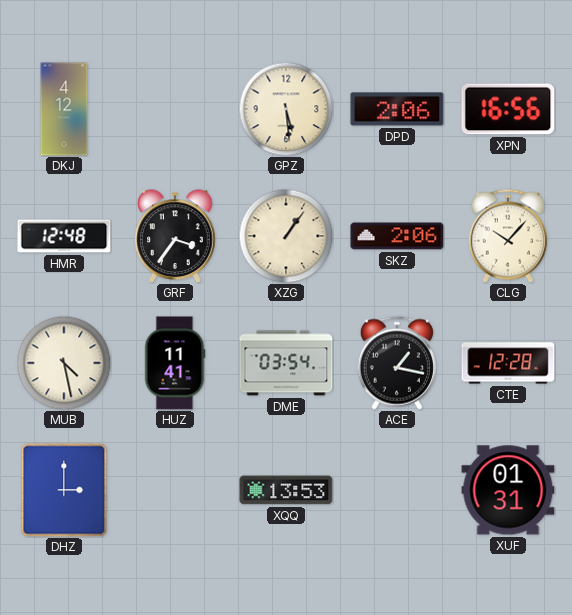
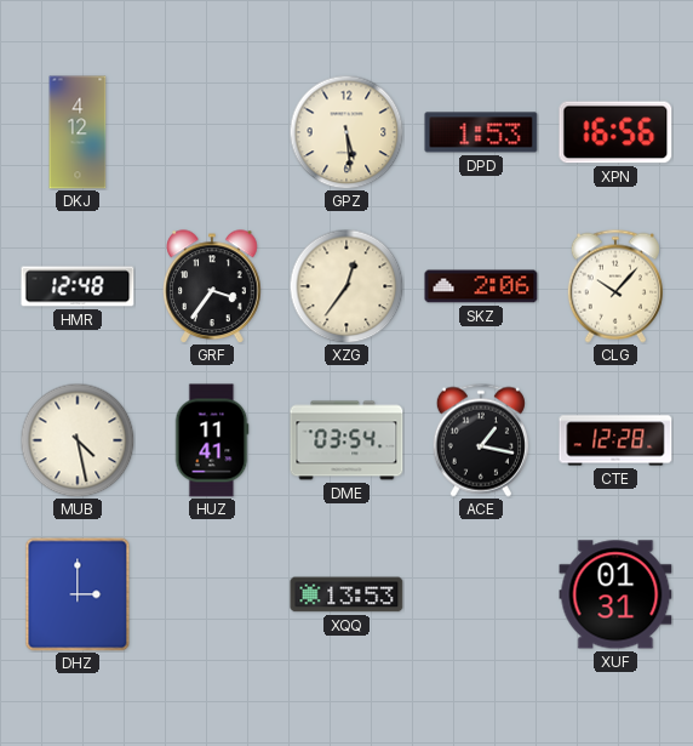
DPD: 2:06 -> 1:53
XZG: 1:06 -> 12:36
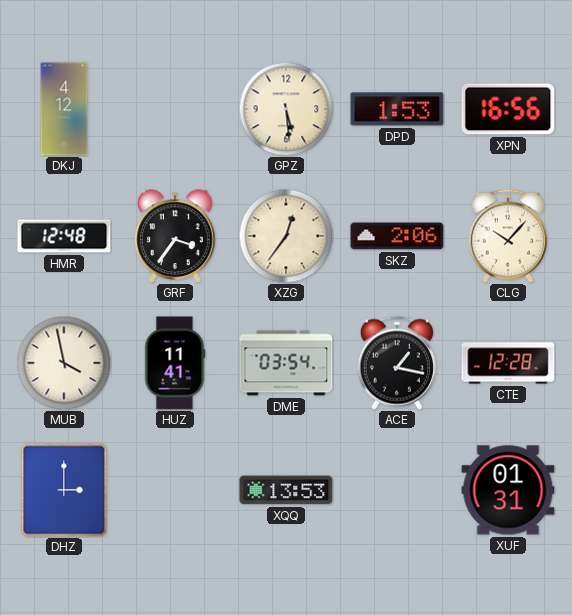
MUB: 4:28 -> 3:58
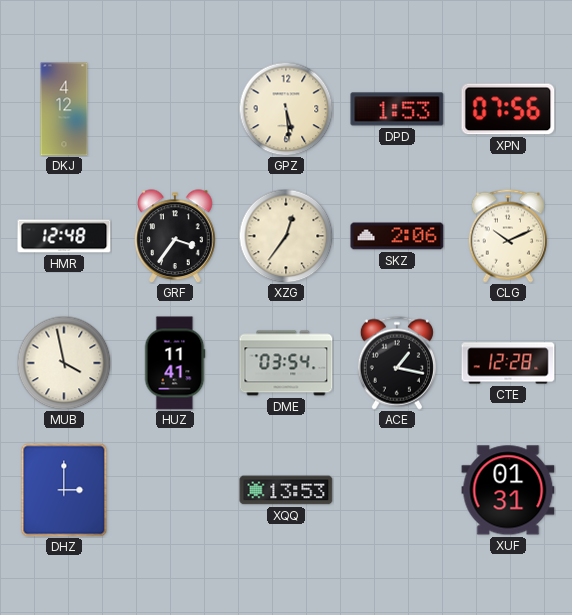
XPN: 16:56 -> 07:56
CLG: 10:07 -> 10:11
